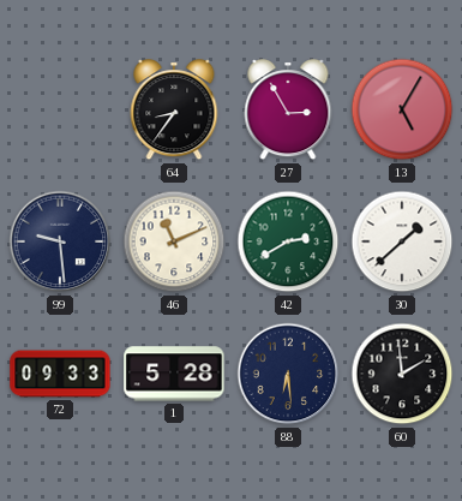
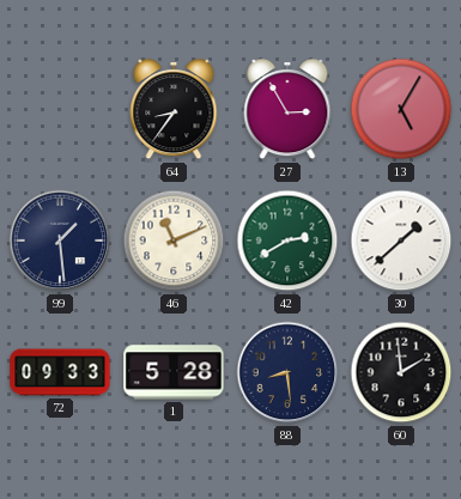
99: 9:29 -> 1:29
88: 6:29 -> 8:29
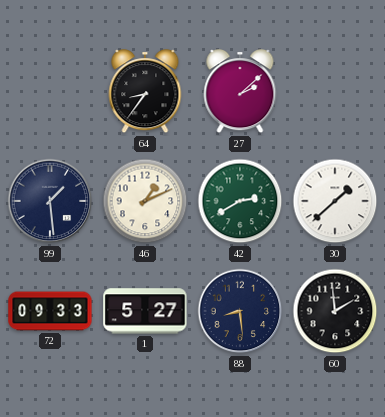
27: 2:55 -> 2:08
13: 5:05 -> none
46: 11:11 -> 1:11
1: 5:28 -> 5:27
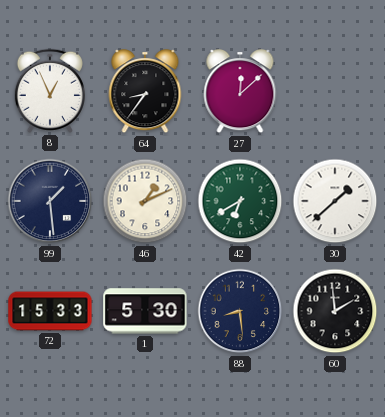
8: none -> 12:56
27: 2:08 -> 12:08
42: 2:40 -> 6:40
72: 09:33 -> 15:33
1: 5:27 -> 5:30
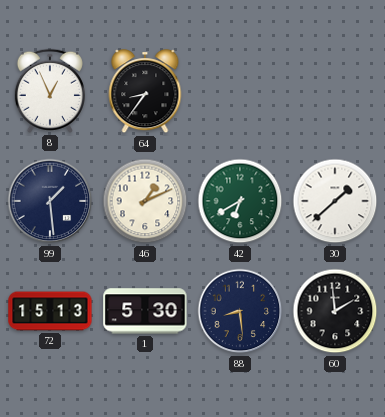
27: 12:08 -> none
72: 15:33 -> 15:13
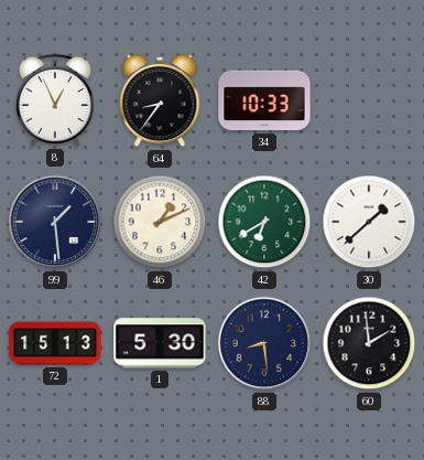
34: none -> 10:33
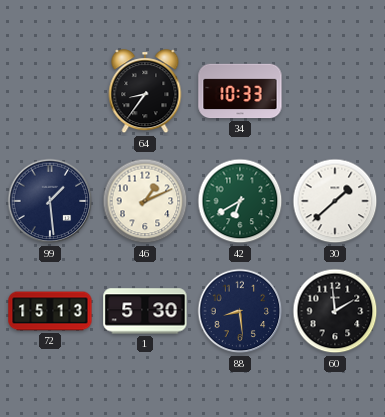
8: 12:56 -> none
